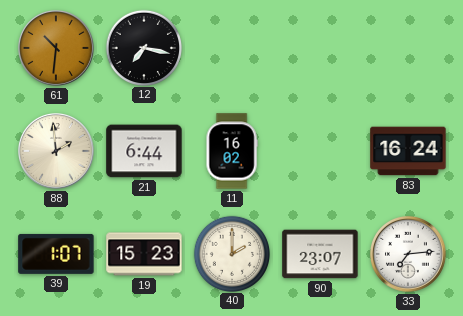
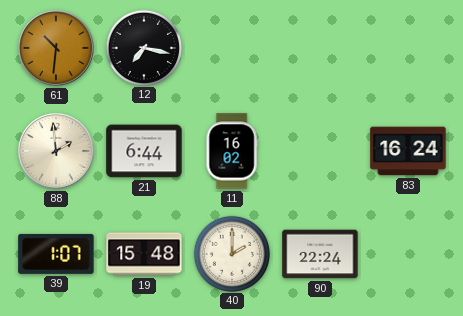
19: 15:23 -> 15:48
90: 23:07 -> 22:24
33: 7:14 -> none
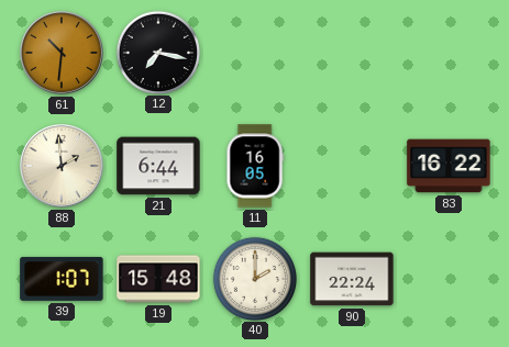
11: 16:02 -> 16:05
83: 16:24 -> 16:22
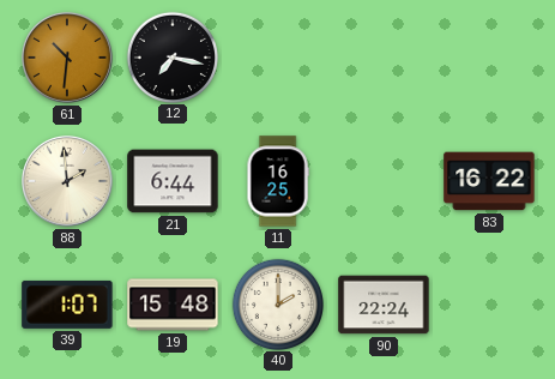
11: 16:05 -> 16:25
